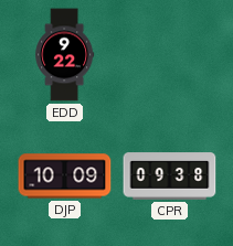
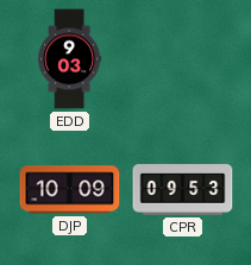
EDD: 9:22 -> 9:03
CPR: 09:38 -> 09:53
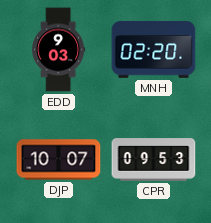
MNH: none -> 02:20
DJP: 10:09 -> 10:07
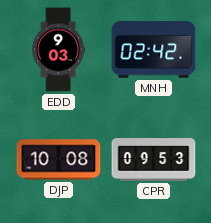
MNH: 02:20 -> 02:42
DJP: 10:07 -> 10:08
